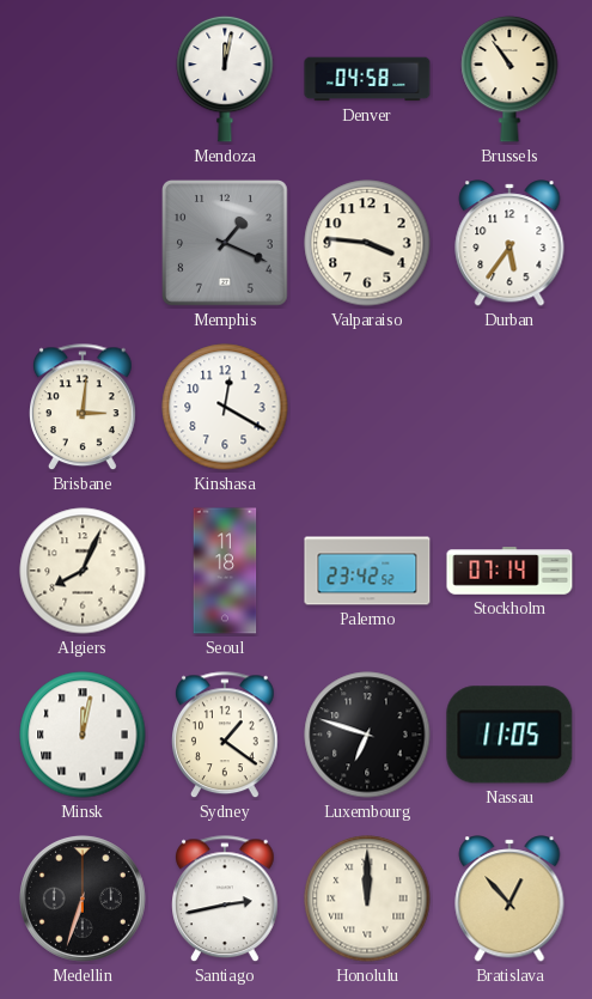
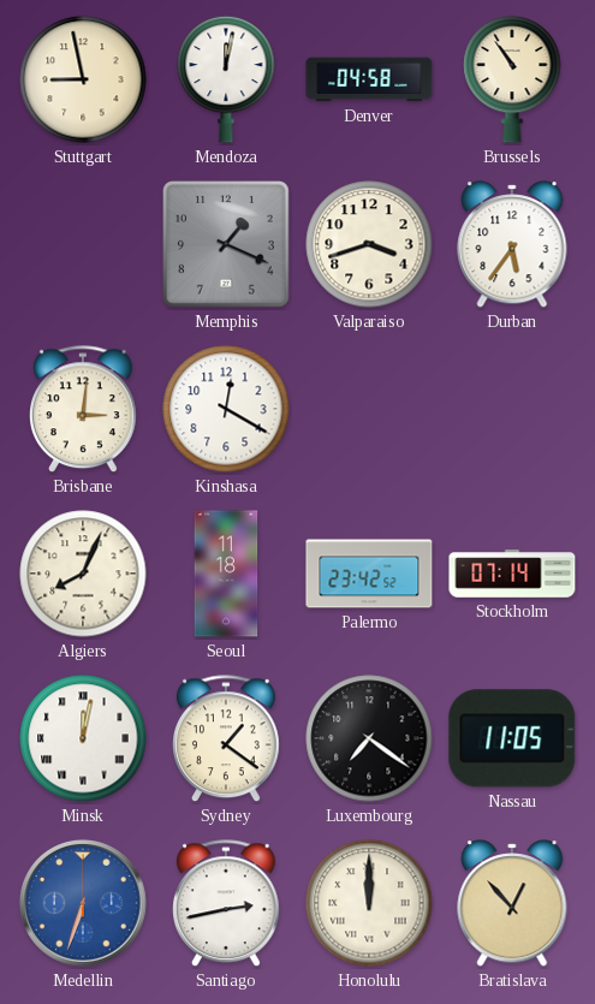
Stuttgart: none -> 8:58
Valparaiso: 3:46 -> 3:42
Luxembourg: 6:48 -> 7:21
Medellin dial: black -> blue
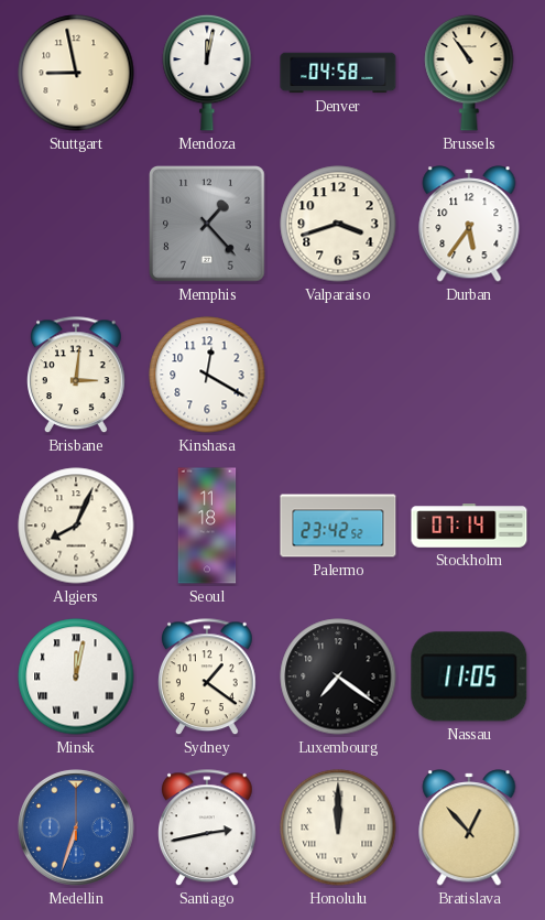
Memphis: 1:19 -> 1:23
